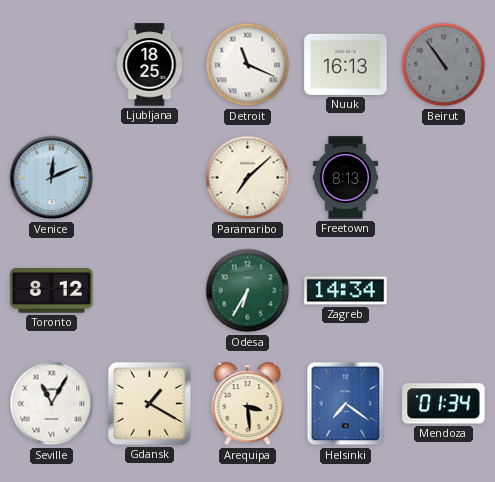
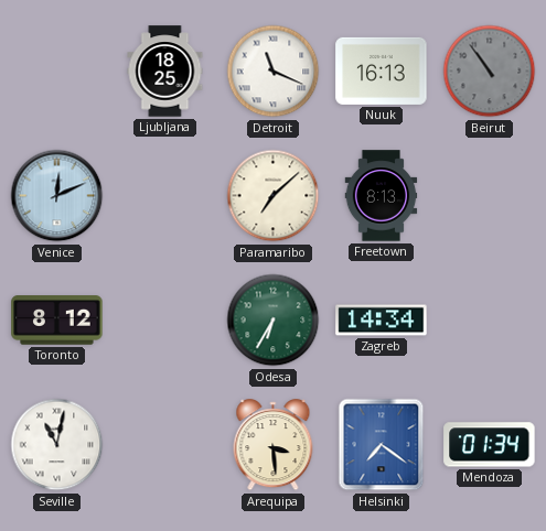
Seville: 11:05 -> 11:02
Gdansk: 1:20 -> none
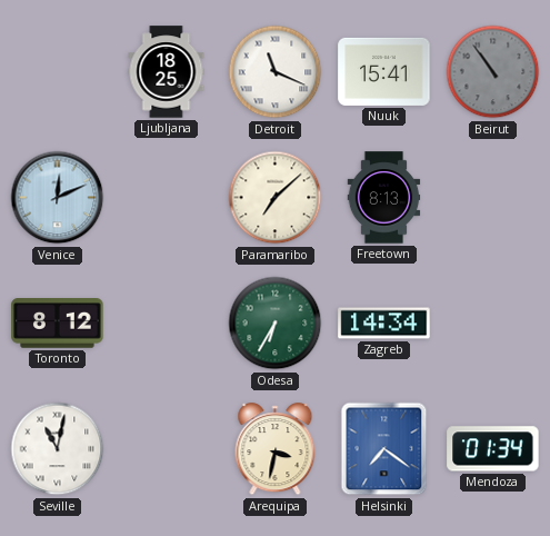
Nuuk: 16:13 -> 15:41
Arequipa: 3:29 -> 3:32
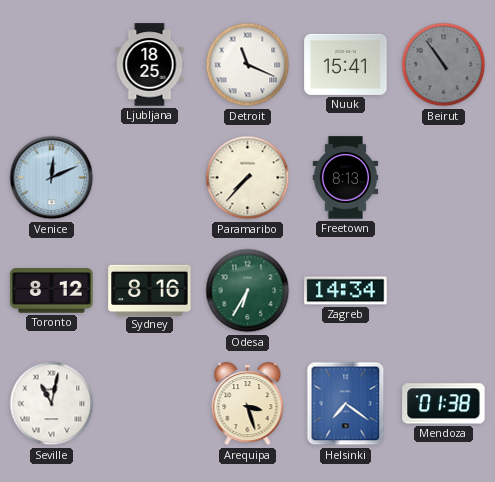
Paramaribo: 7:08 -> 7:37
Sydney: none -> 8:16
Arequipa: 3:32 -> 3:27
Mendoza: 01:34 -> 01:38
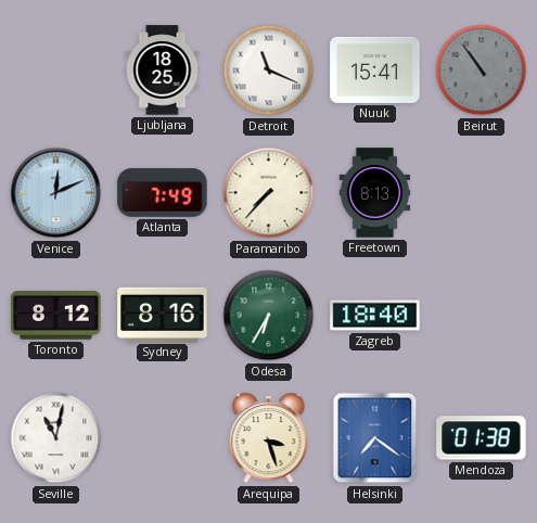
Atlanta: none -> 7:49
Zagreb: 14:34 -> 18:40
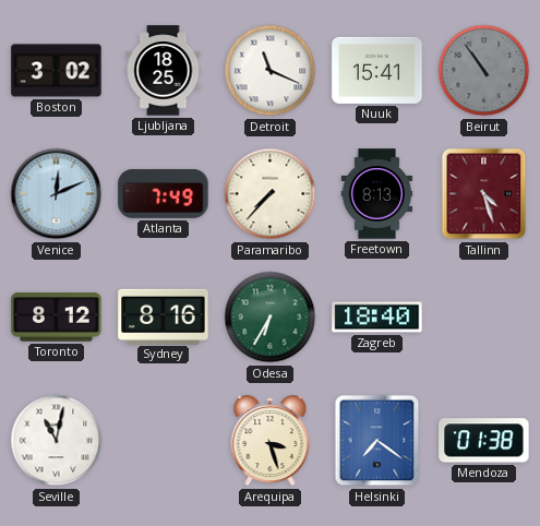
Boston: none -> 3:02
Tallinn: none -> 4:27
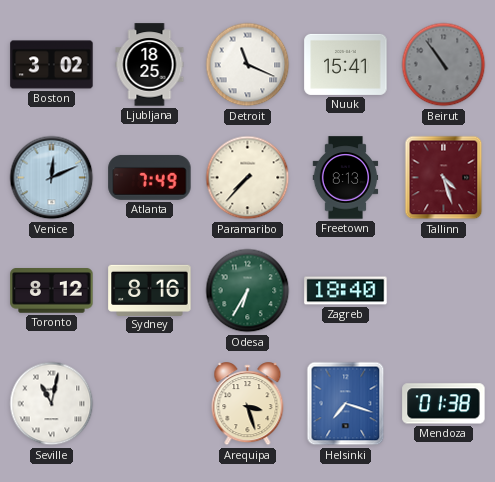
Helsinki: 7:21 -> 7:18
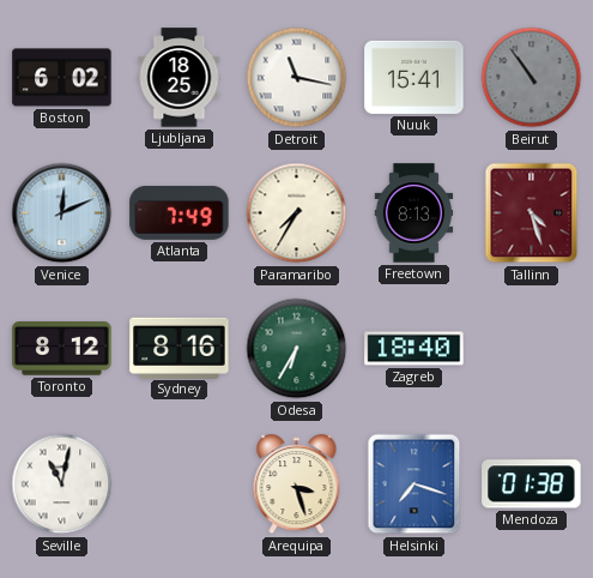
Boston: 3:02 -> 6:02
Detroit: 11:19 -> 11:17
Paramaribo: 7:37 -> 7:35
